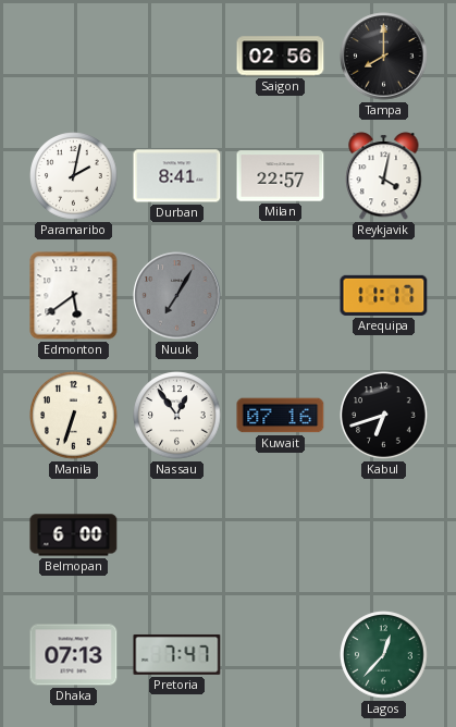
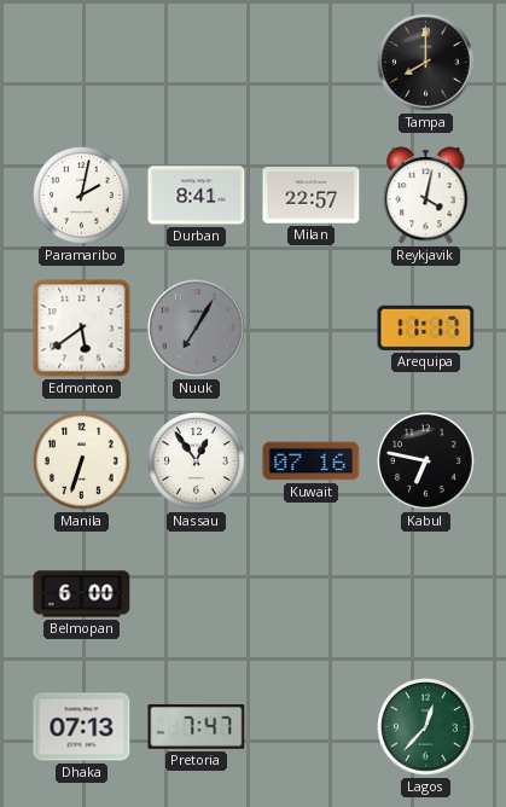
Saigon: 02:56 -> none
Kabul: 6:42 -> 6:47
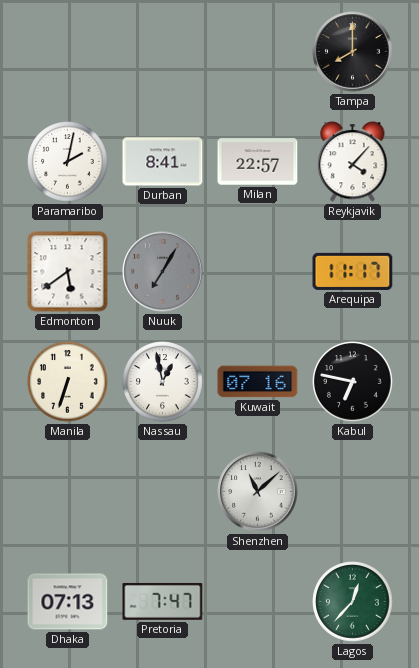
Reykjavik: 4:02 -> 4:07
Nassau: 12:54 -> 12:58
Belmopan: 6:00 -> none
Shenzhen: none -> 11:08
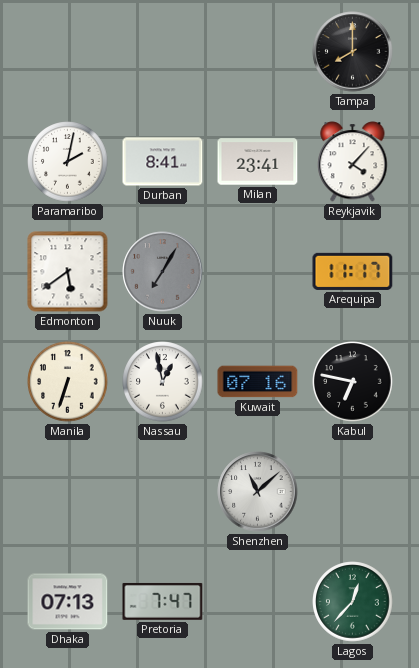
Milan: 22:57 -> 23:41
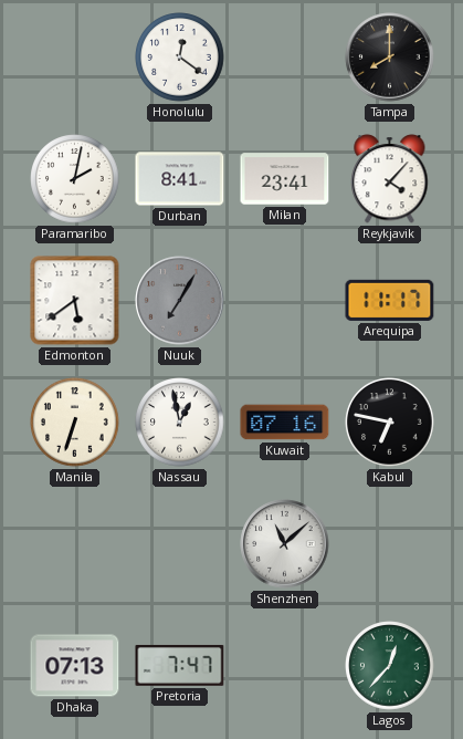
Honolulu: none -> 12:21
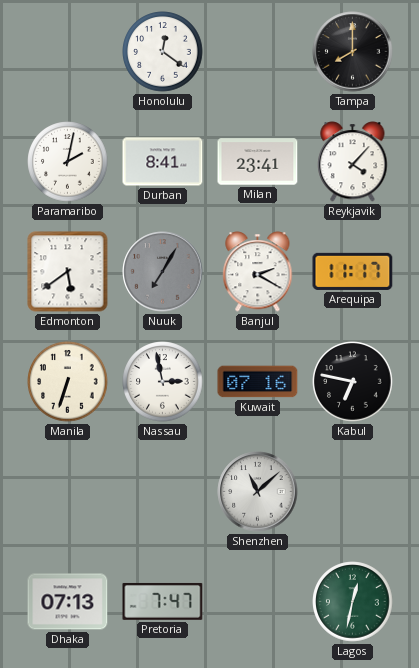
Banjul: none -> 2:20
Nassau: 12:58 -> 2:58
Lagos: 12:37 -> 12:32
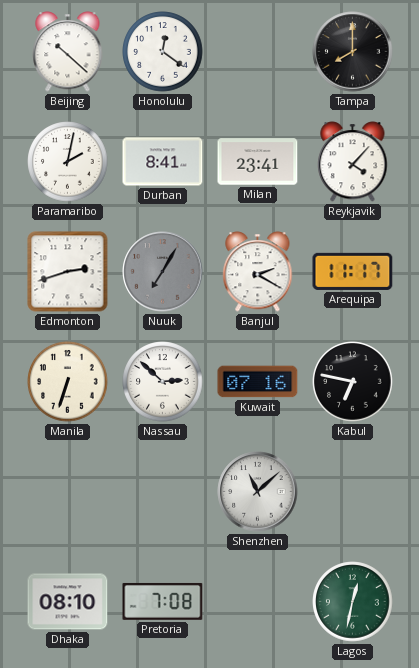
Beijing: none -> 10:22
Edmonton: 5:39 -> 2:42
Nassau: 2:58 -> 2:52
Dhaka: 07:13 -> 08:10
Pretoria: 7:47 -> 7:08
